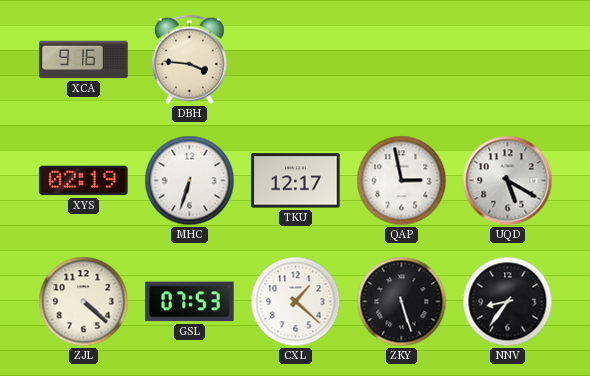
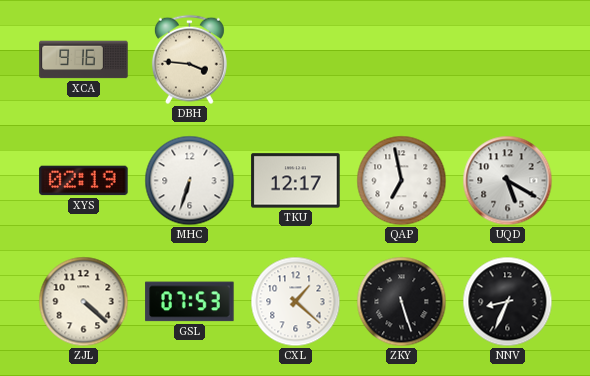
QAP: 2:58 -> 6:58
NNV: 8:36 -> 8:34
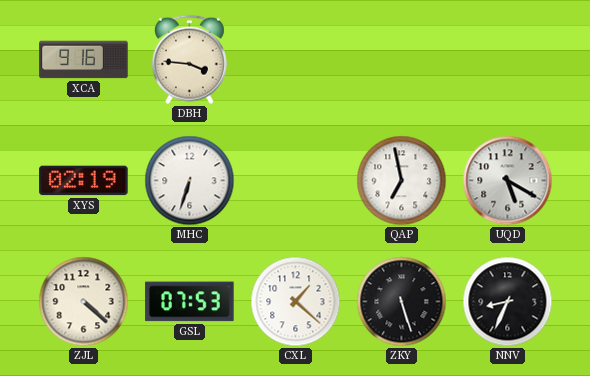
TKU: 12:17 -> none
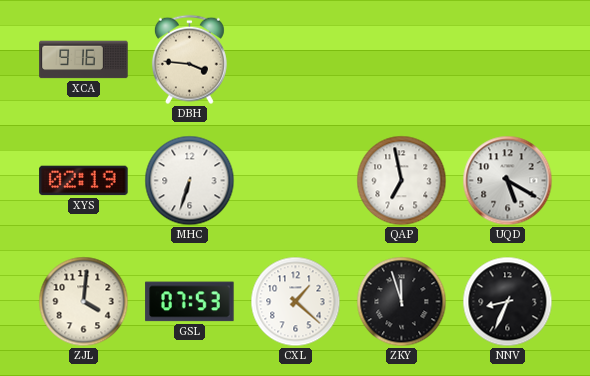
ZJL: 4:22 -> 4:01
ZKY: 5:27 -> 11:57
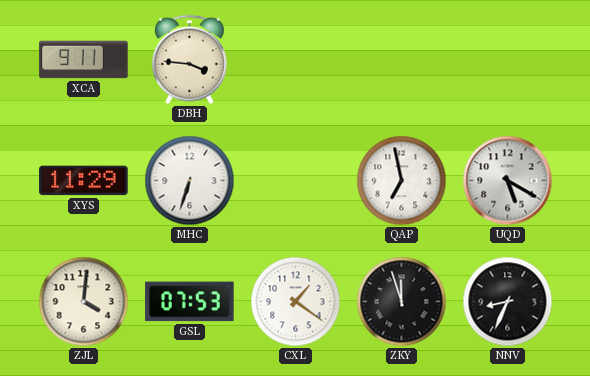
XCA: 9:16 -> 9:11
XYS: 02:19 -> 11:29
CXL: 1:22 -> 1:21
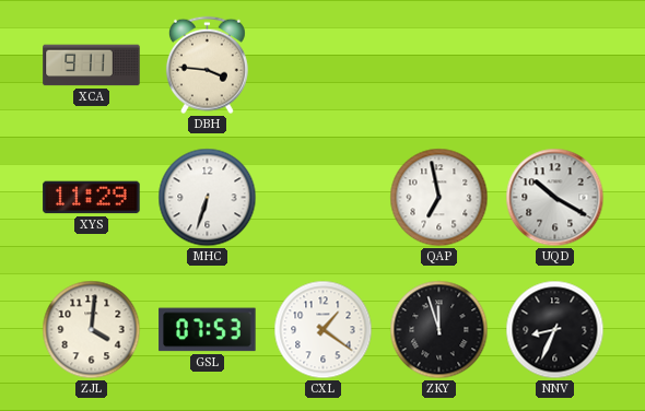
UQD: 5:20 -> 10:20
